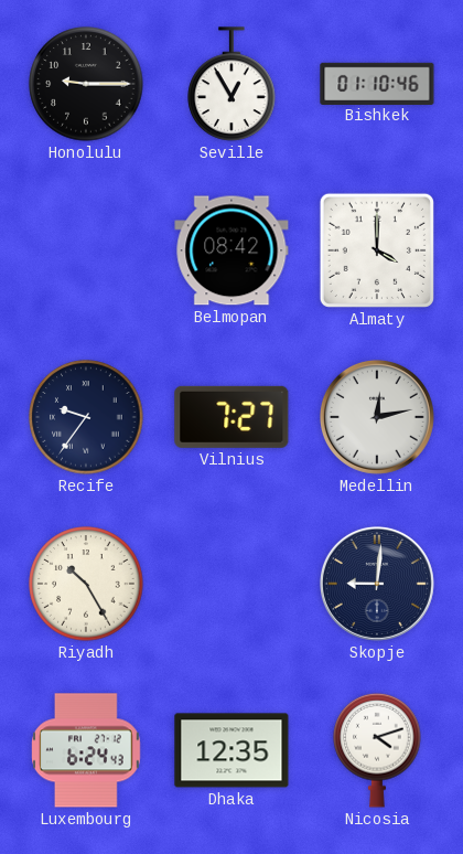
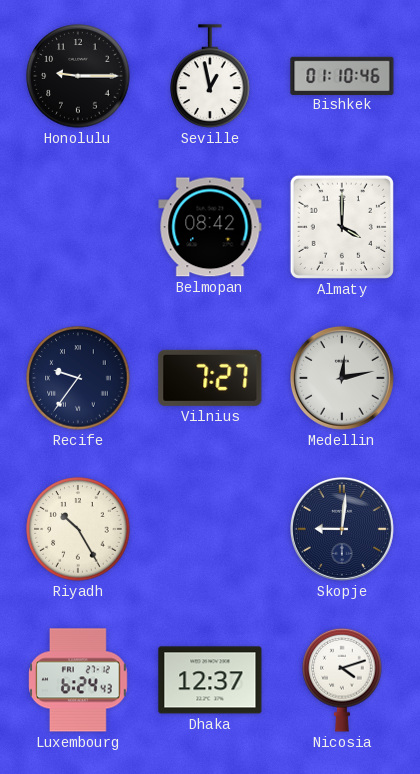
Seville: 12:55 -> 12:58
Dhaka: 12:35 -> 12:37
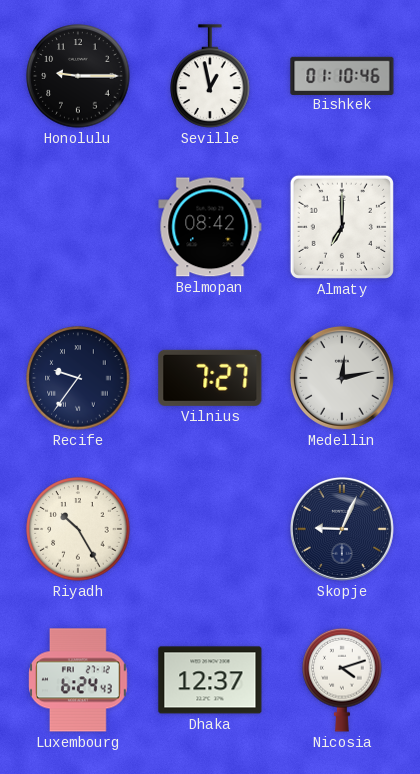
Almaty: 4:00 -> 7:00
Skopje: 9:01 -> 9:04
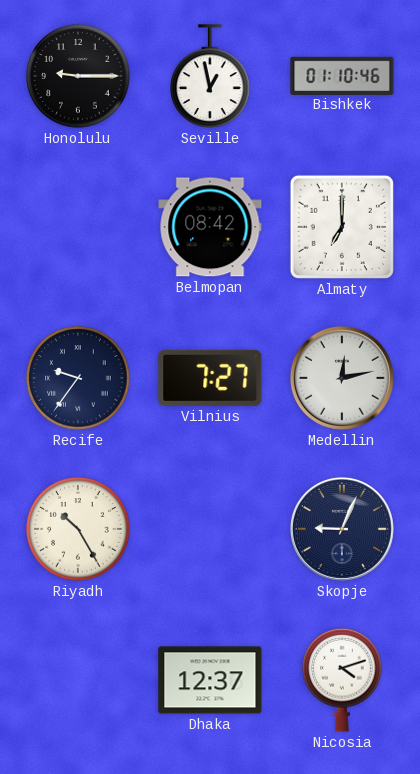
Luxembourg: 6:24 -> none
